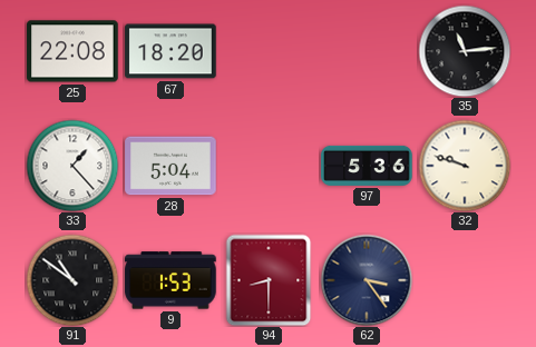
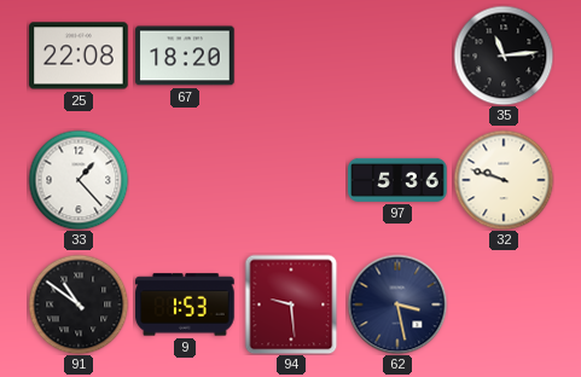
28: 5:04 -> none
94: 8:30 -> 9:29
62: 3:24 -> 3:28
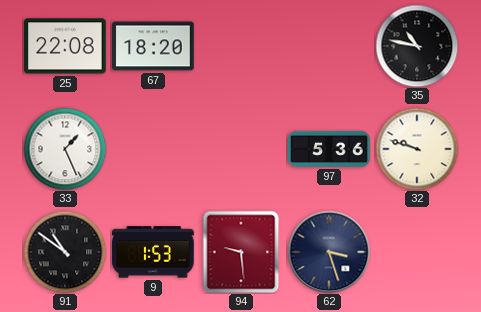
35: 11:14 -> 10:47
33: 1:23 -> 1:26
62: 3:28 -> 3:27
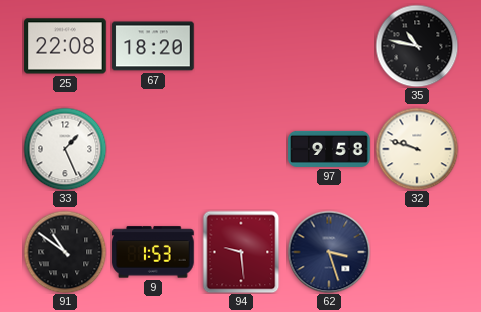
97: 5:36 -> 9:58
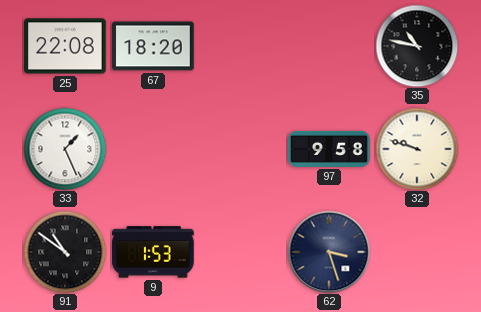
94: 9:29 -> none
